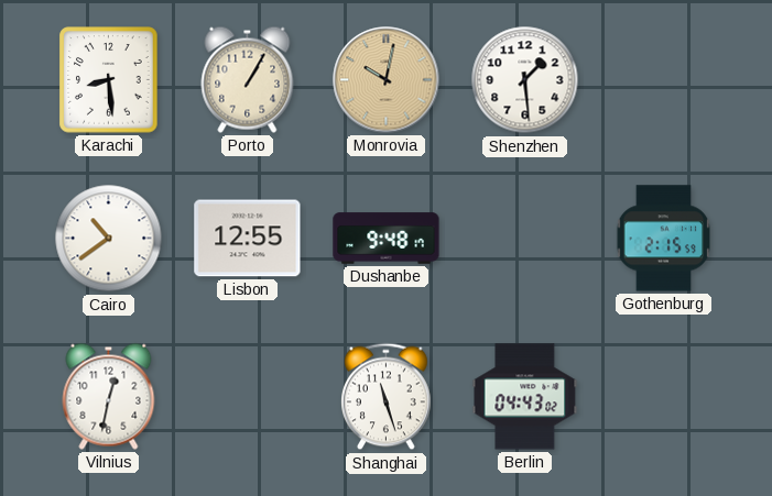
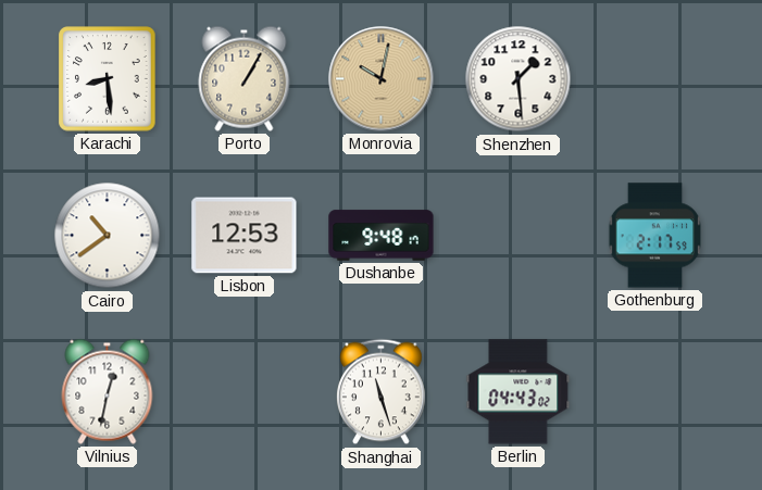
Lisbon: 12:55 -> 12:53
Gothenburg: 2:15 -> 2:17
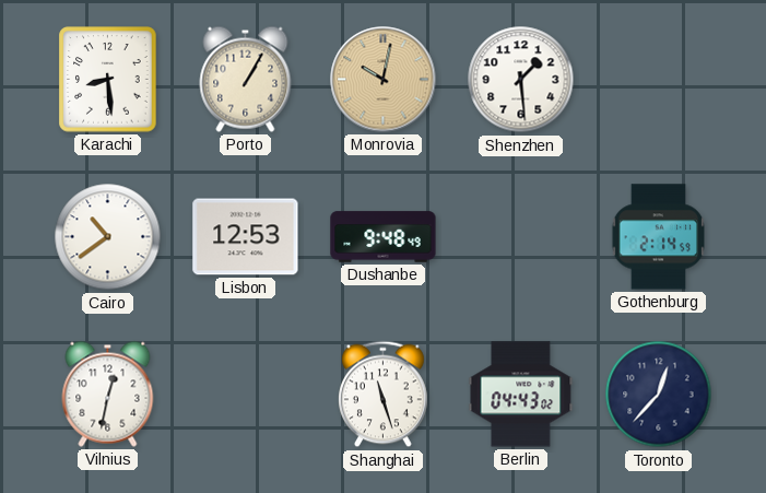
Dushanbe: 9:48:17 -> 9:48:49
Gothenburg: 2:17 -> 2:14
Toronto: none -> 12:37
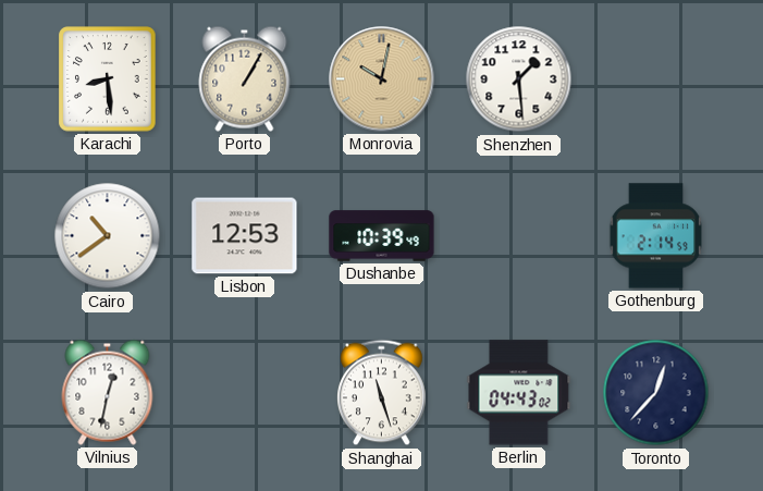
Dushanbe: 9:48 -> 10:39
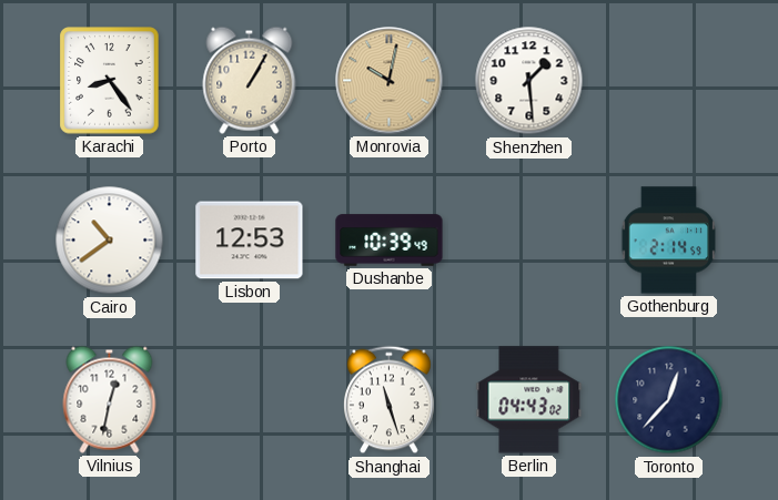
Karachi: 8:29 -> 8:24
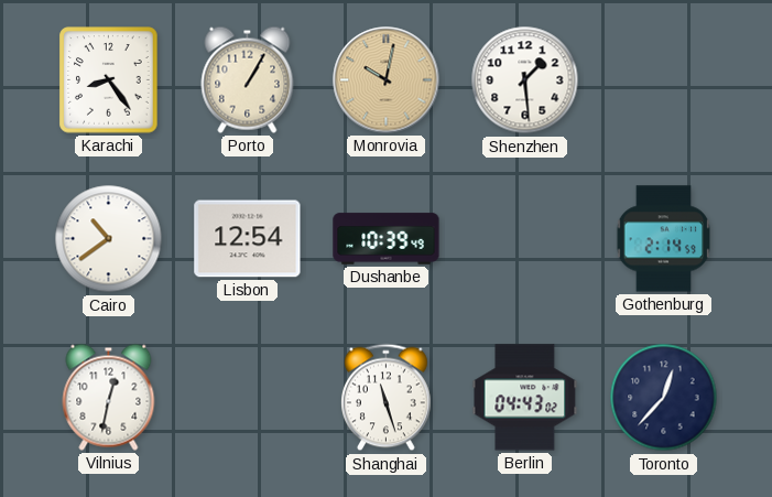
Lisbon: 12:53 -> 12:54
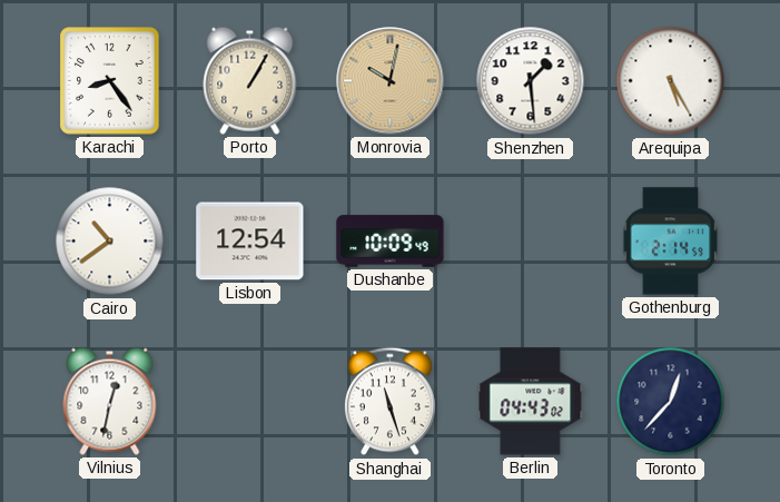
Arequipa: none -> 5:25
Dushanbe: 10:39 -> 10:09
